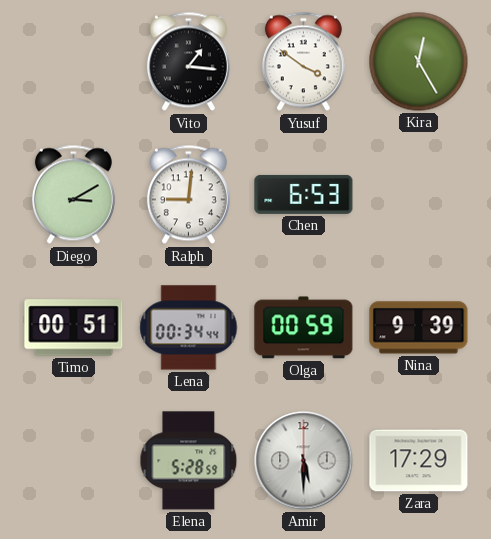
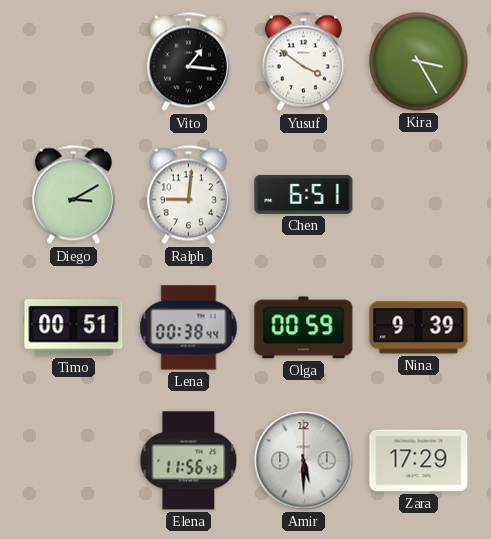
Kira: 12:25 -> 3:25
Chen: 6:53 -> 6:51
Lena: 00:34 -> 00:38
Elena: 5:28 -> 11:56
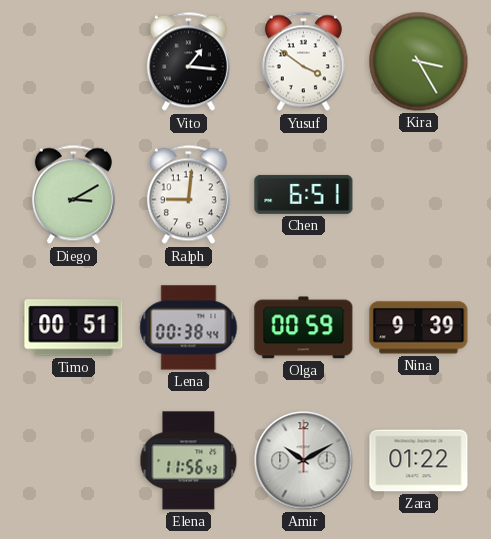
Amir: 5:30 -> 10:10
Zara: 17:29 -> 01:22
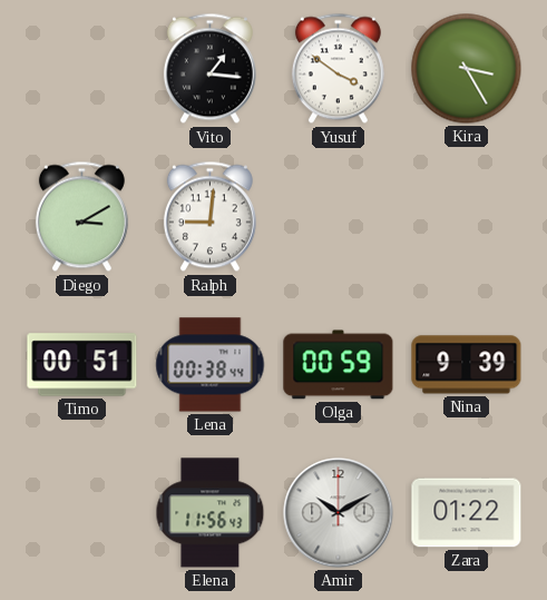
Chen: 6:51 -> none
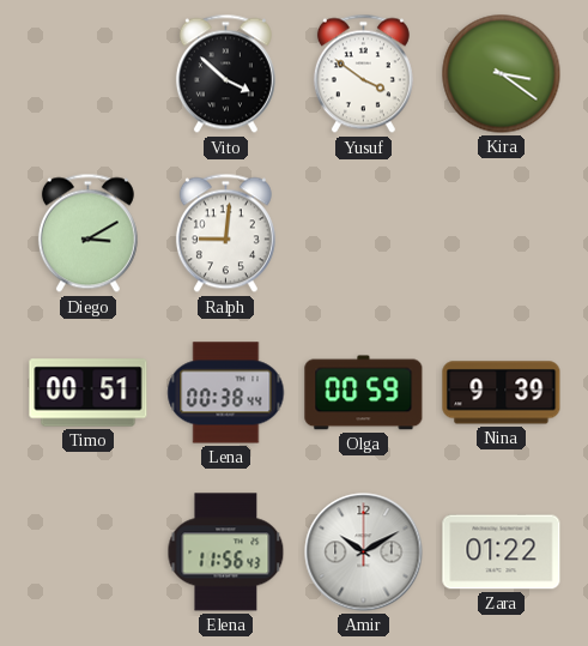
Vito: 1:16 -> 3:52
Kira: 3:25 -> 3:21
